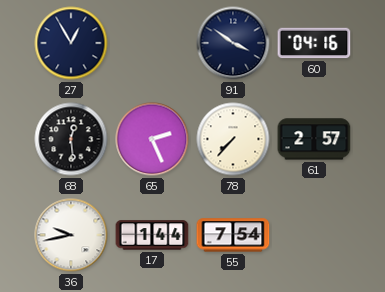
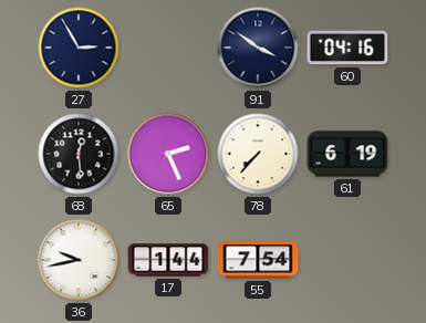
27: 12:55 -> 2:55
61: 2:57 -> 6:19
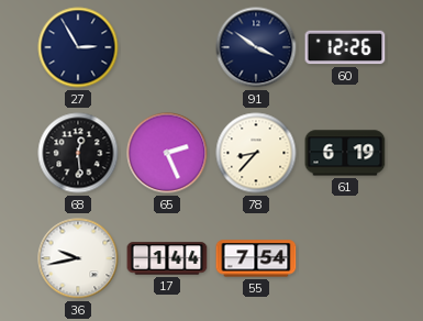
60: 04:16 -> 12:26
78: 7:37 -> 8:37
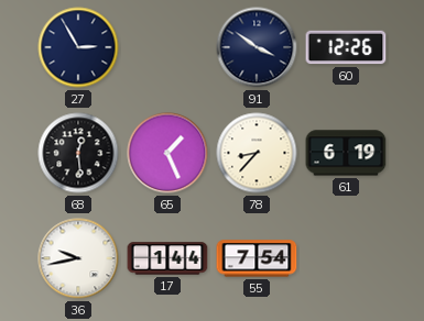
65: 2:26 -> 1:26
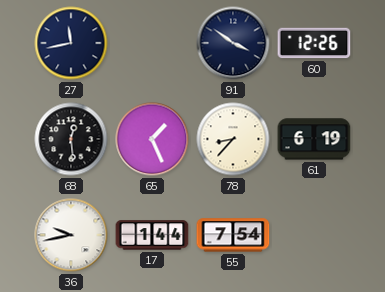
27: 2:55 -> 11:43
